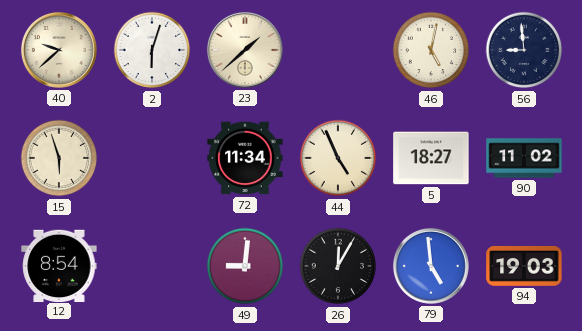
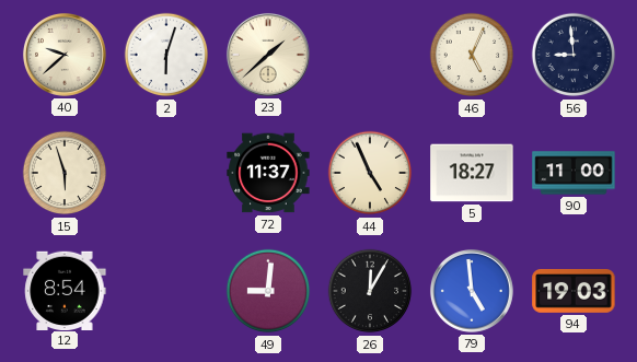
46: 5:02 -> 5:04
72: 11:34 -> 11:37
90: 11:02 -> 11:00
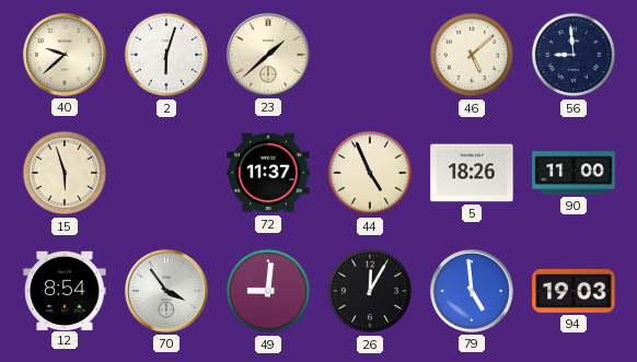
46: 5:04 -> 5:08
5: 18:27 -> 18:26
70: none -> 3:54
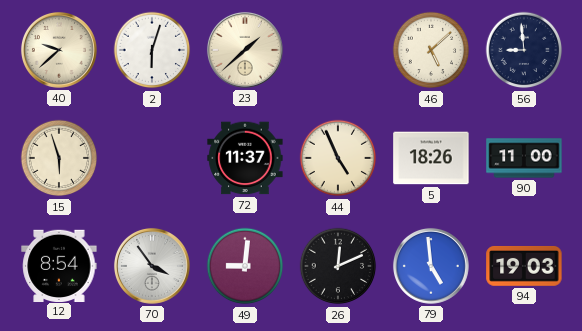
26: 12:05 -> 12:11
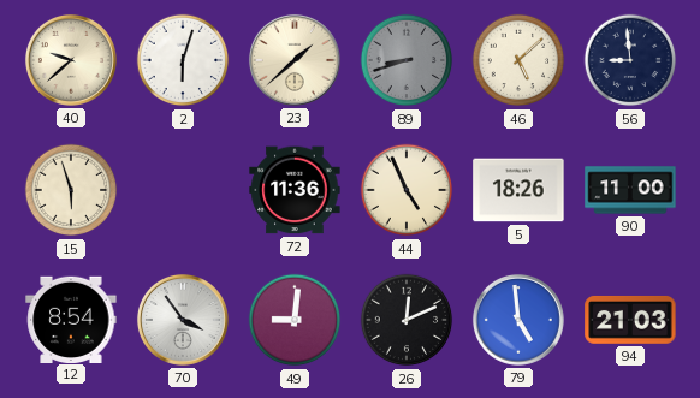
89: none -> 8:42
72: 11:37 -> 11:36
94: 19:03 -> 21:03
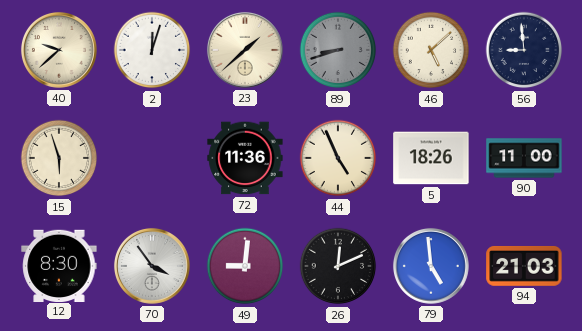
2: 6:03 -> 12:03
12: 8:54 -> 8:30
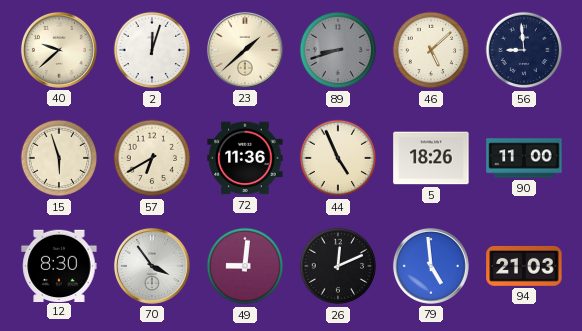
57: none -> 6:40
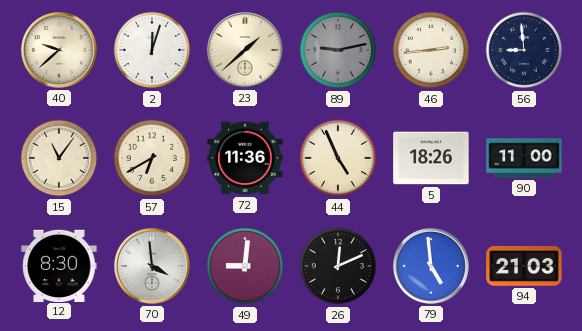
89: 8:42 -> 9:13
46: 5:08 -> 2:44
15: 5:57 -> 11:06
70: 3:54 -> 3:59
